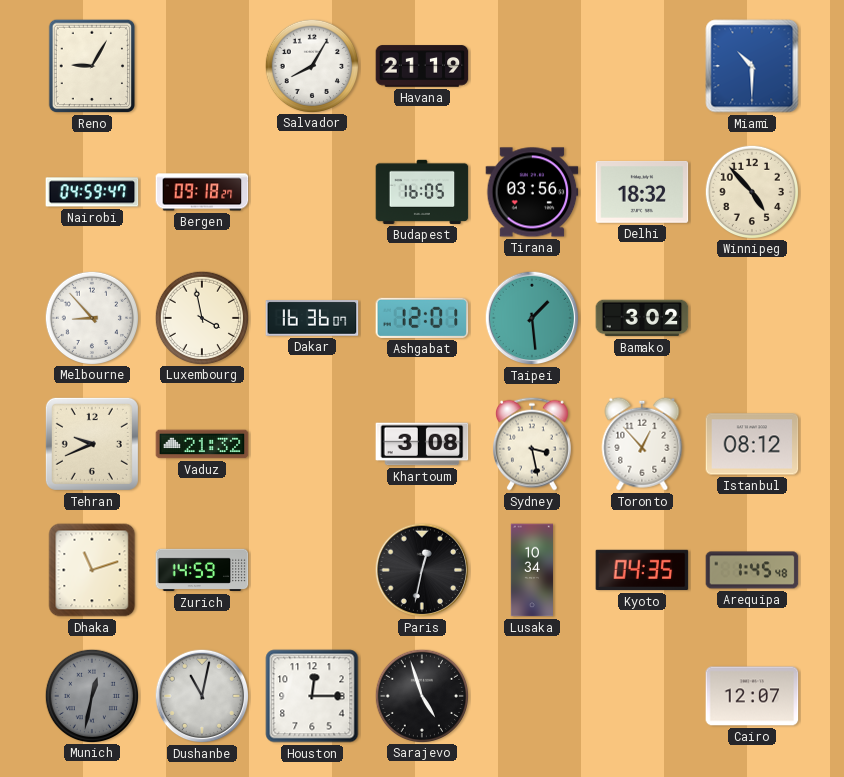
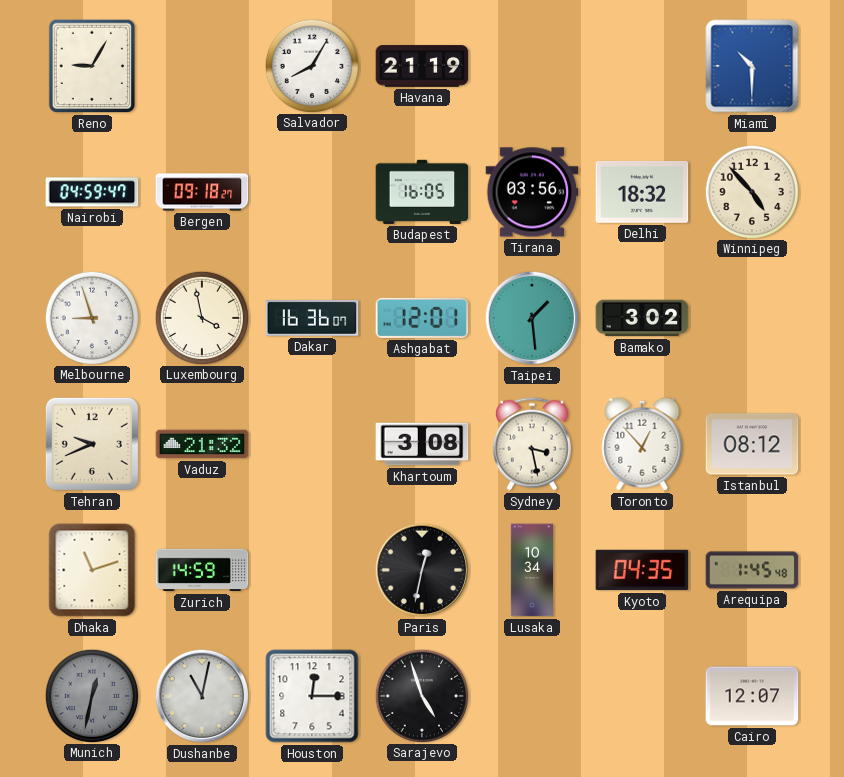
Melbourne: 8:53 -> 8:57
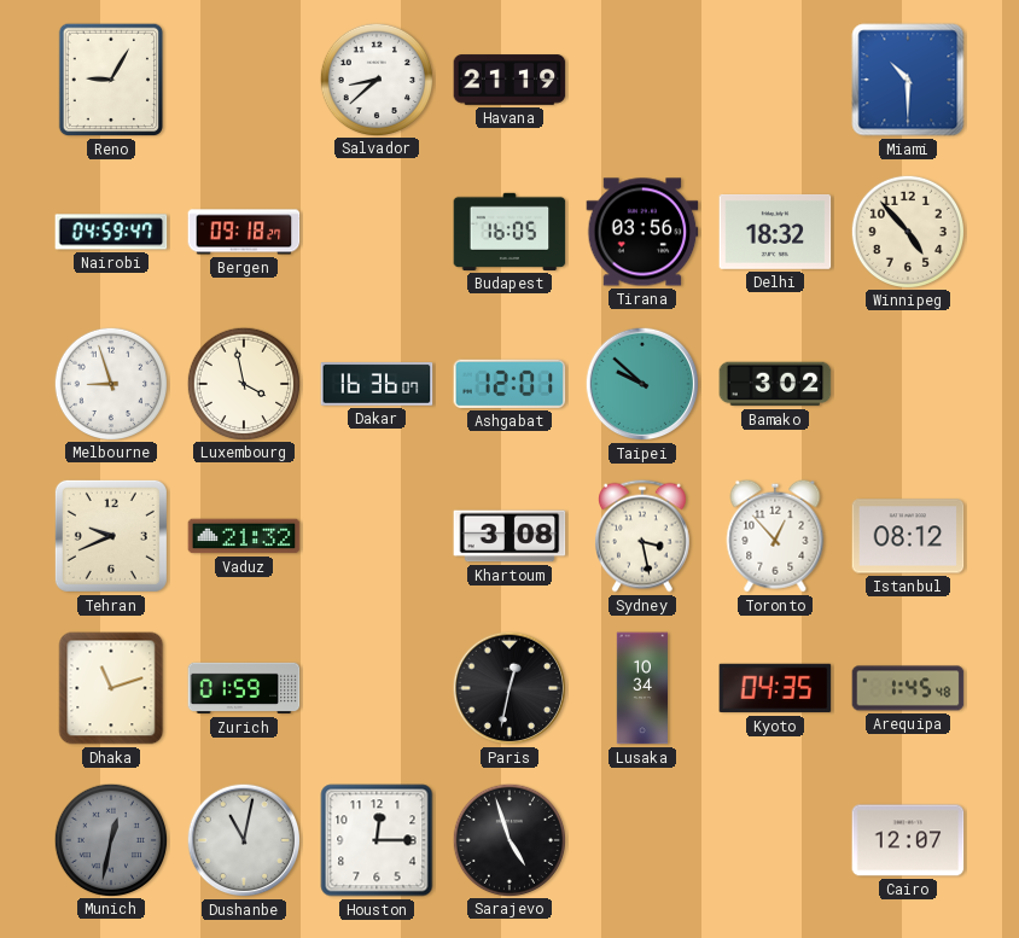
Salvador: 8:05 -> 8:38
Taipei: 1:29 -> 9:52
Zurich: 14:59 -> 01:59
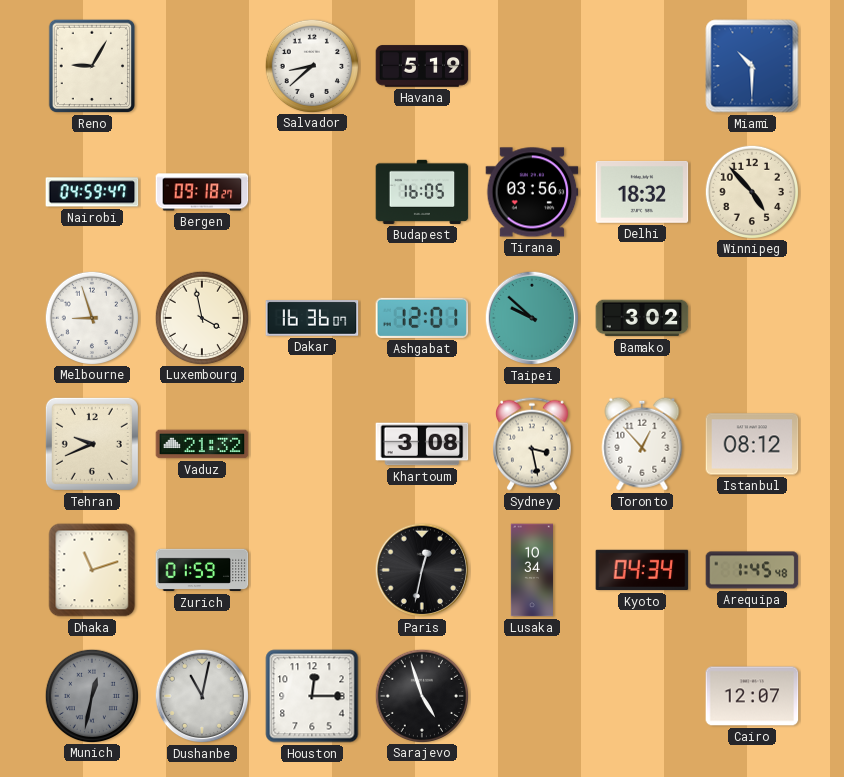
Havana: 21:19 -> 5:19
Kyoto: 04:35 -> 04:34
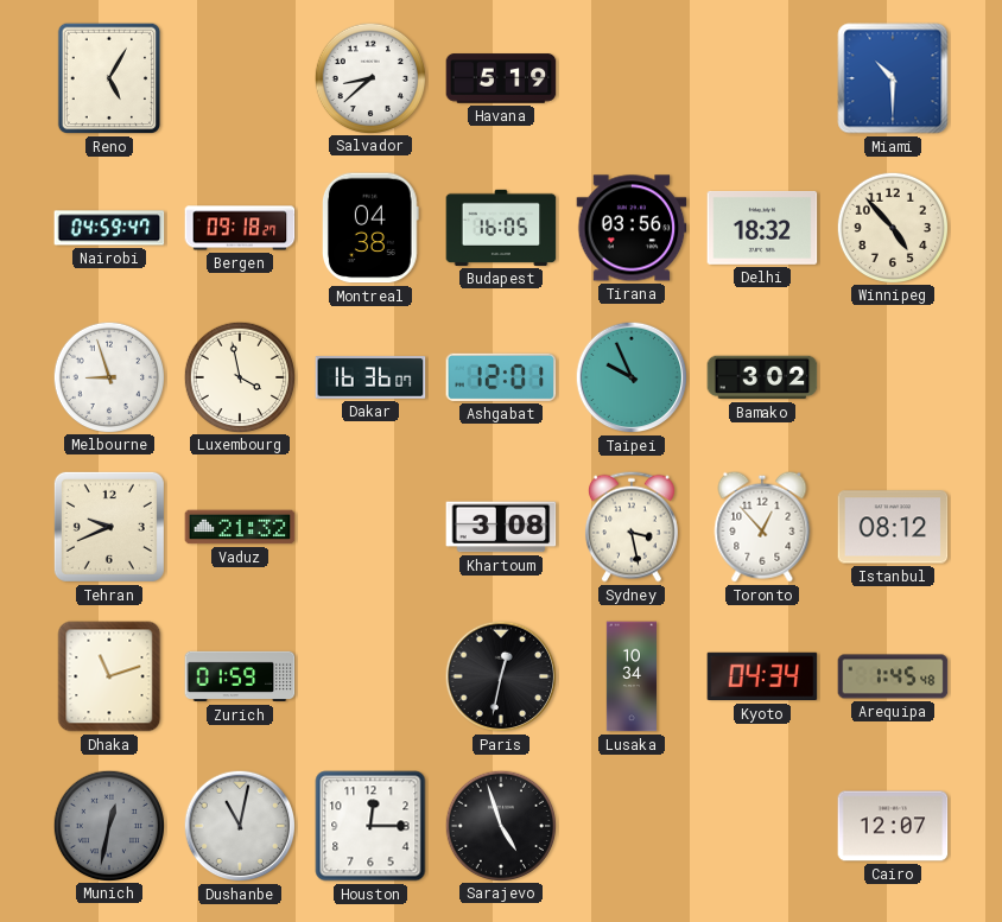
Reno: 9:05 -> 5:05
Montreal: none -> 04:38
Taipei: 9:52 -> 9:56
